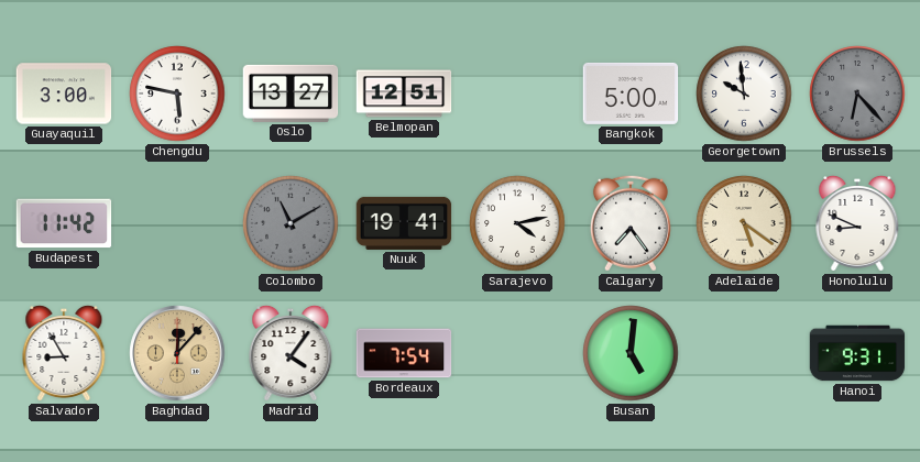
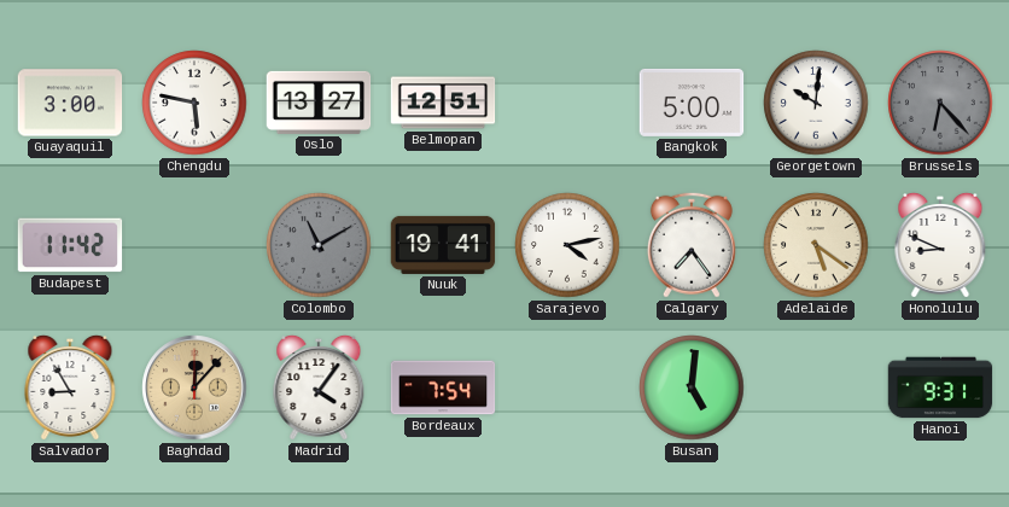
Georgetown: 9:59 -> 10:01
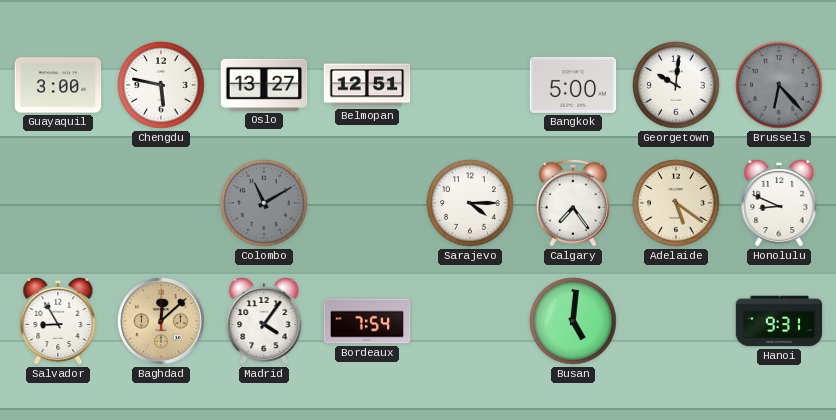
Budapest: 11:42 -> none
Nuuk: 19:41 -> none
Sarajevo: 4:13 -> 4:15
Baghdad: 12:07 -> 12:08
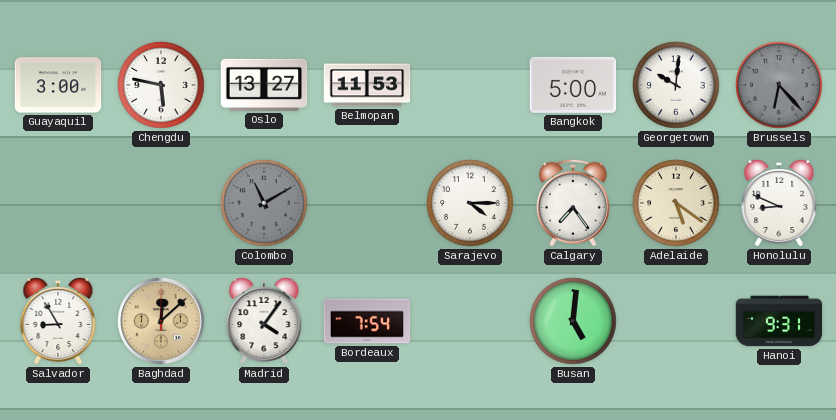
Belmopan: 12:51 -> 11:53
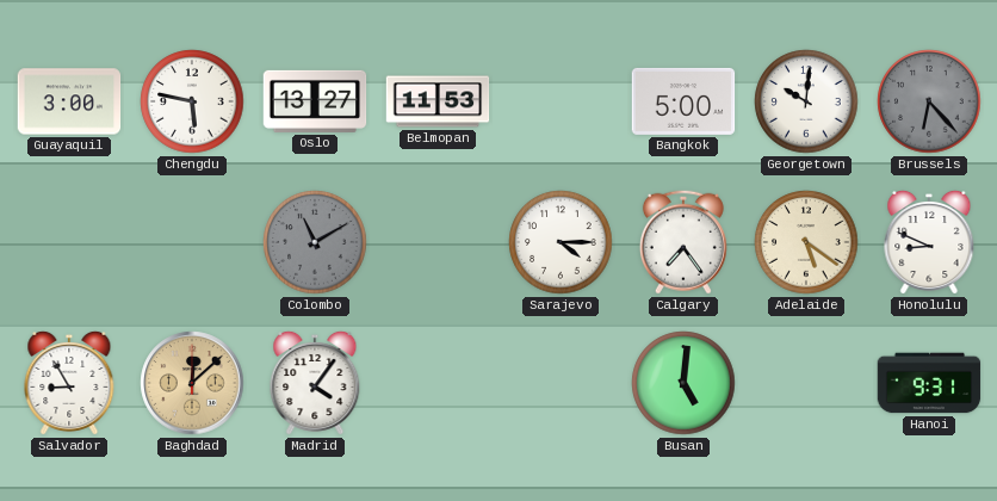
Bordeaux: 7:54 -> none
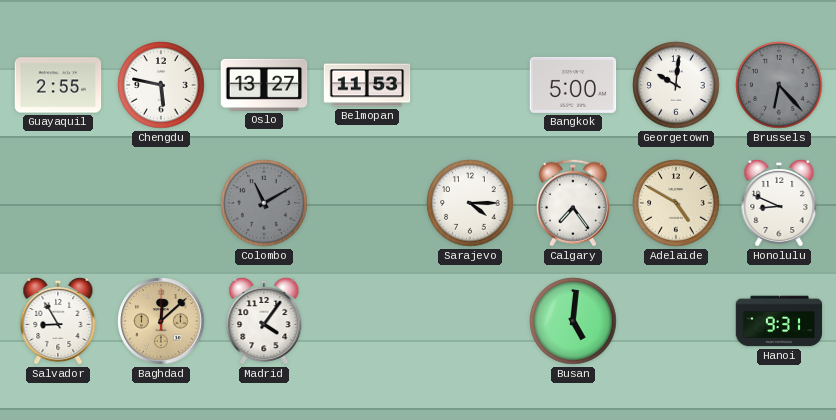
Guayaquil: 3:00 -> 2:55
Adelaide: 5:21 -> 4:50
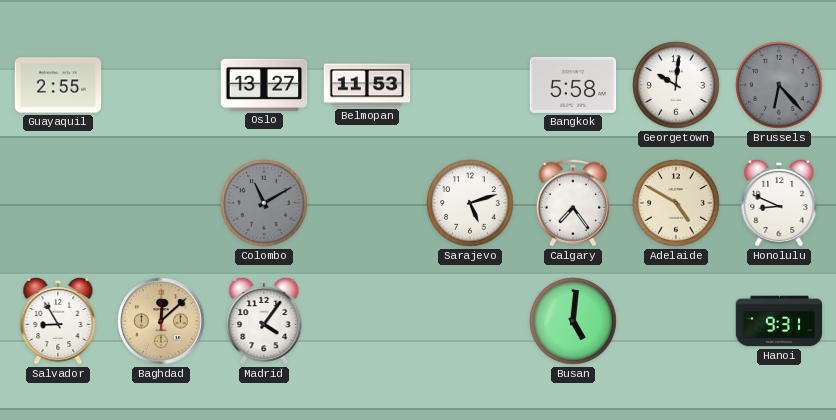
Chengdu: 5:47 -> none
Bangkok: 5:00 -> 5:58
Sarajevo: 4:15 -> 5:12
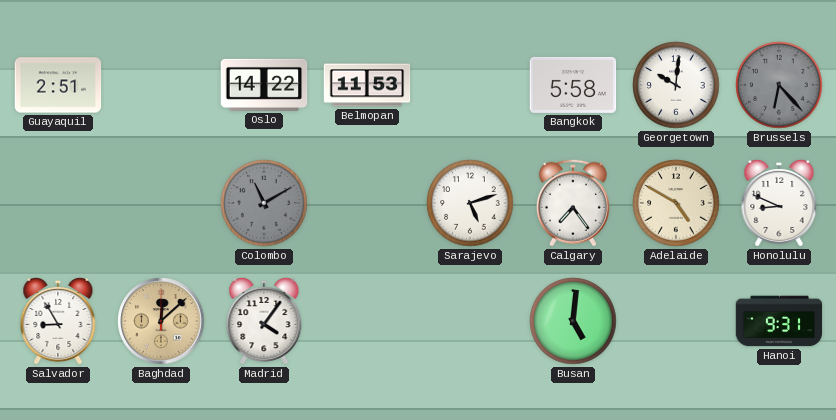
Guayaquil: 2:55 -> 2:51
Oslo: 13:27 -> 14:22
